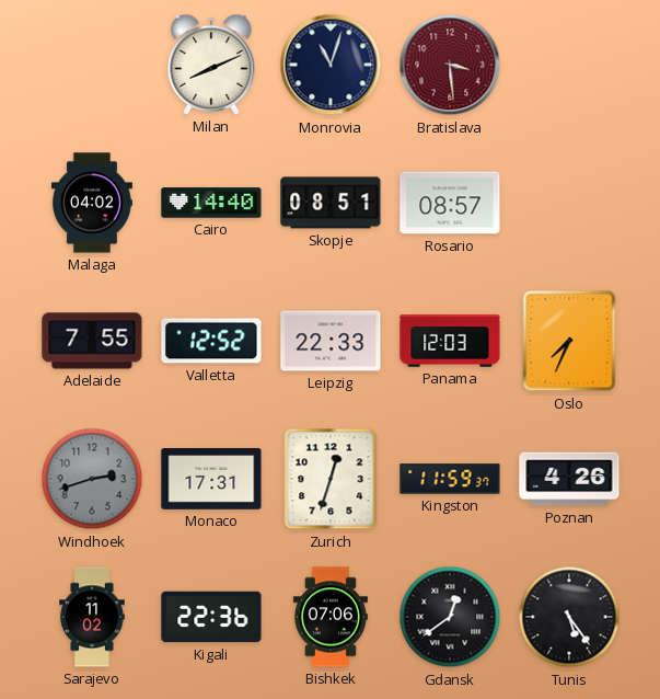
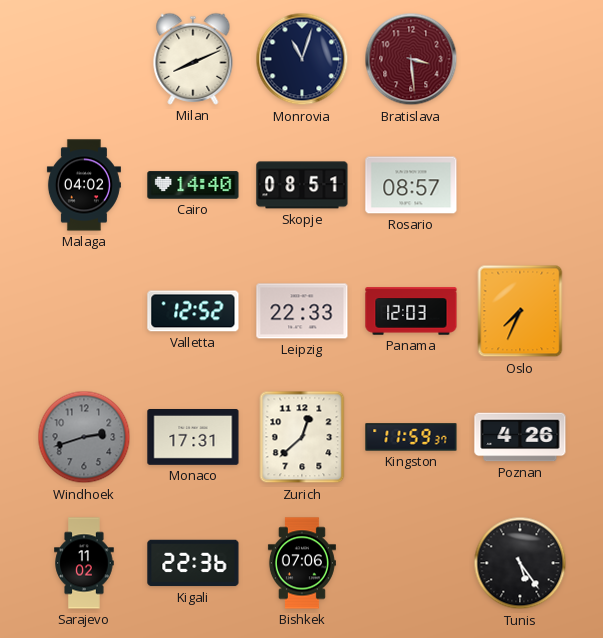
Adelaide: 7:55 -> none
Zurich: 12:33 -> 12:38
Gdansk: 12:39 -> none
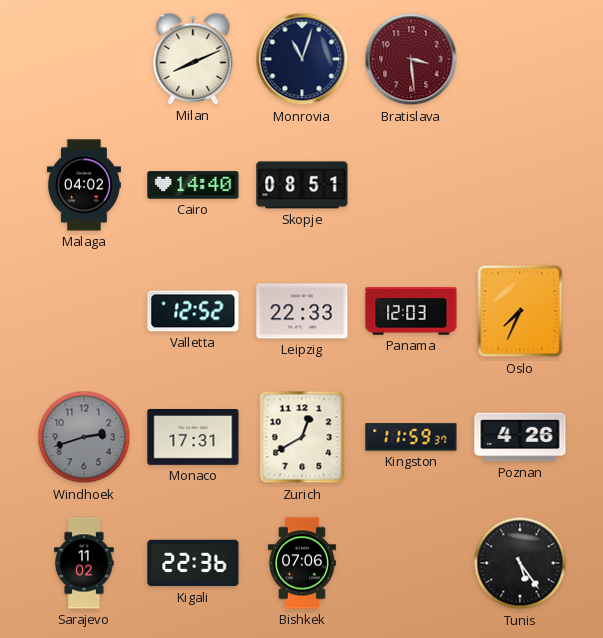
Rosario: 08:57 -> none
Zurich: 12:38 -> 12:40
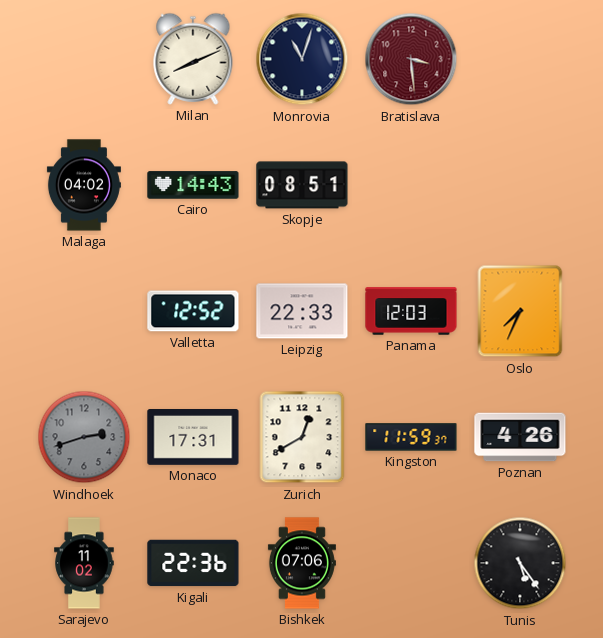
Cairo: 14:40 -> 14:43
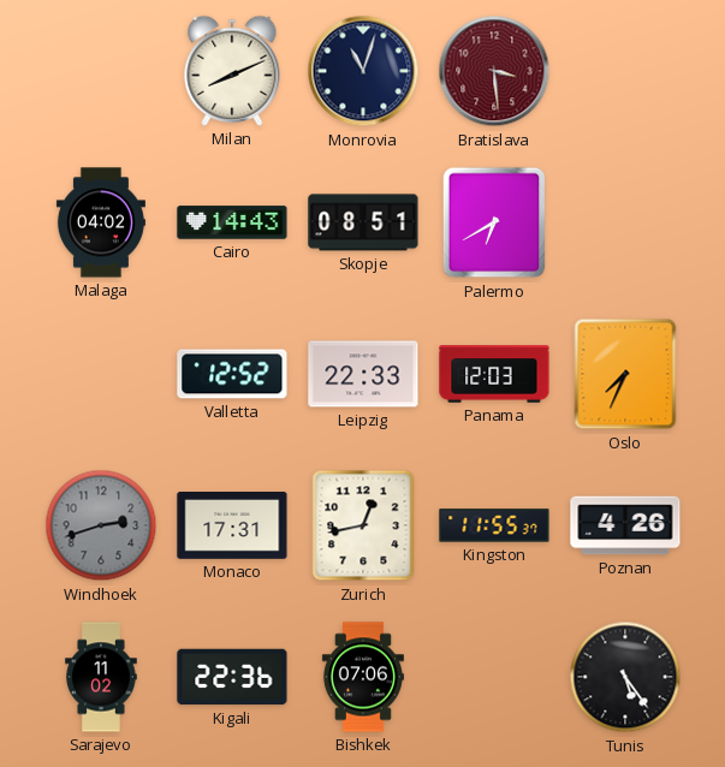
Palermo: none -> 6:40
Zurich: 12:40 -> 12:43
Kingston: 11:59 -> 11:55
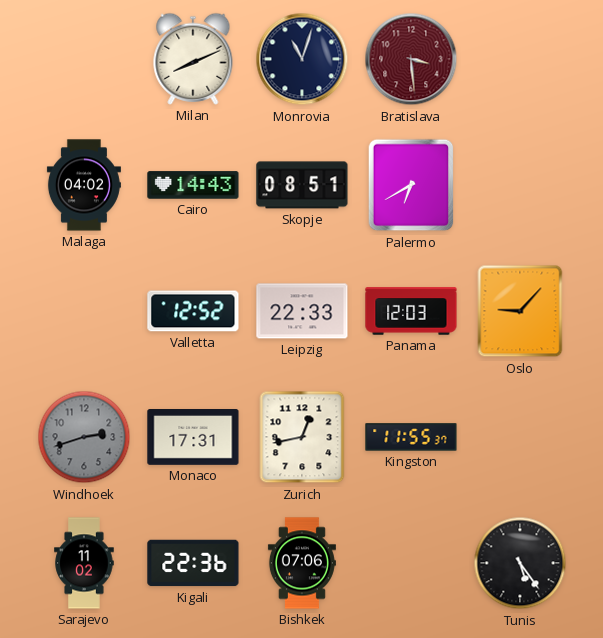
Oslo: 7:34 -> 9:07
Poznan: 4:26 -> none
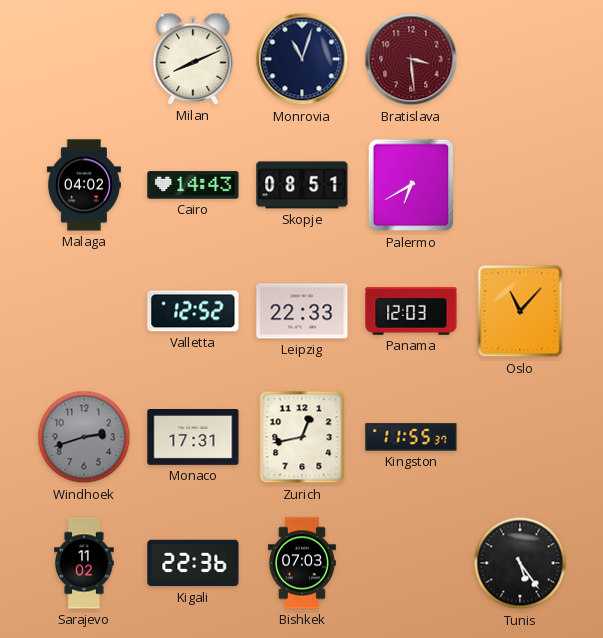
Oslo: 9:07 -> 11:07
Bishkek: 07:06 -> 07:03
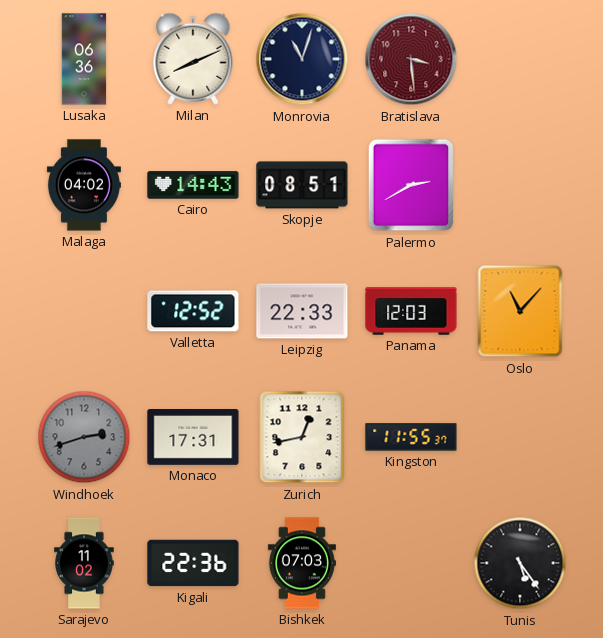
Lusaka: none -> 06:36
Palermo: 6:40 -> 2:40
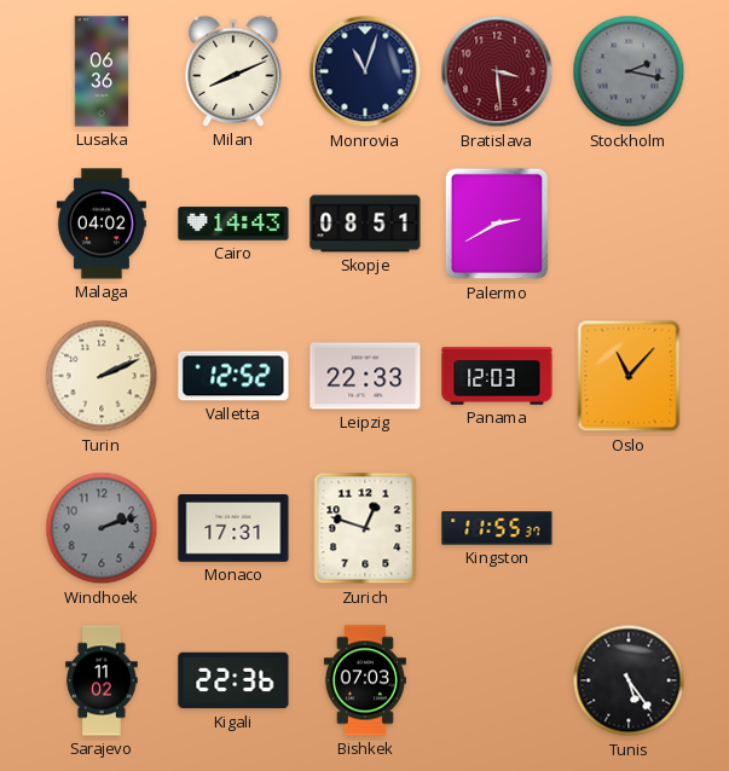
Stockholm: none -> 2:17
Turin: none -> 2:11
Windhoek: 2:42 -> 2:12
Zurich: 12:43 -> 12:48
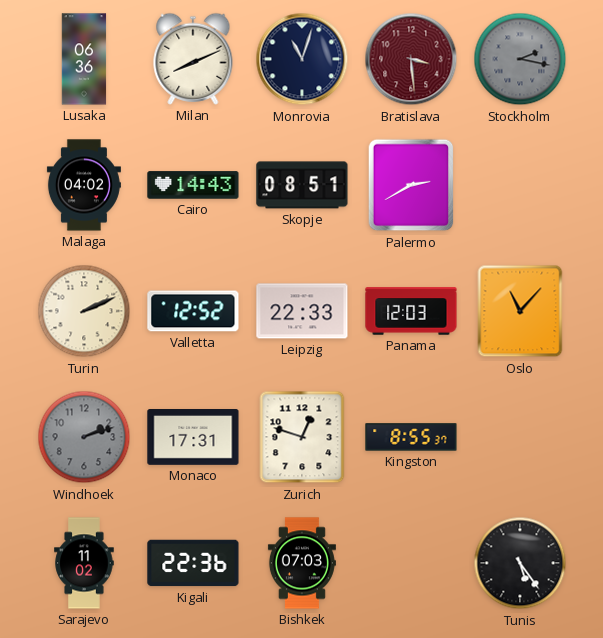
Kingston: 11:55 -> 8:55
